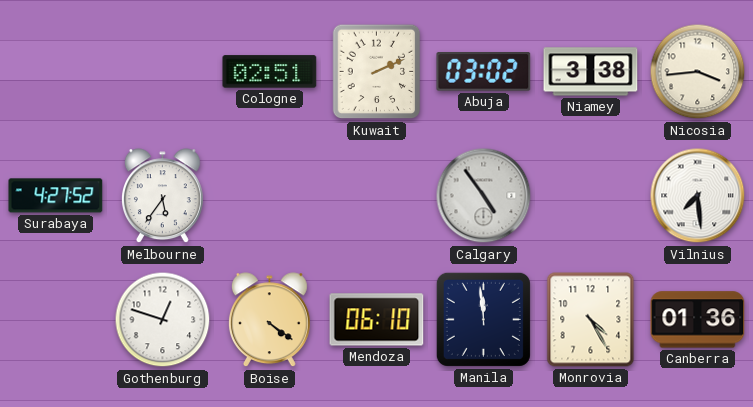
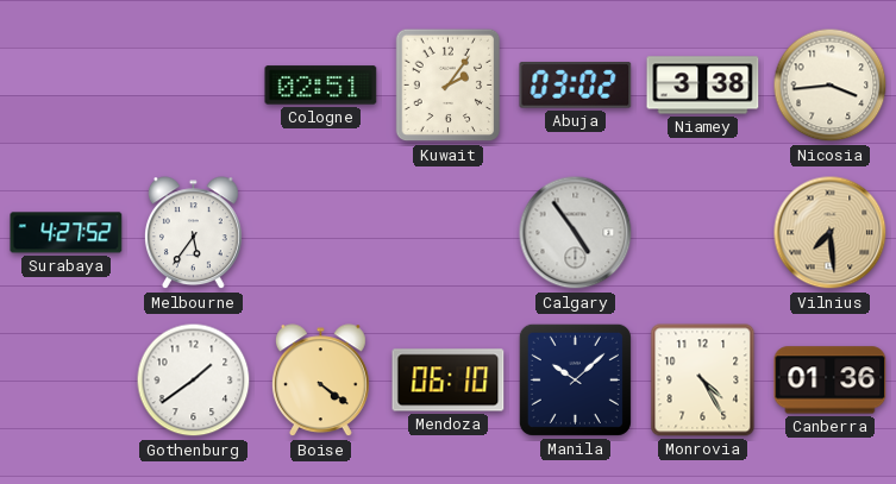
Kuwait: 2:11 -> 2:06
Vilnius dial: white -> champagne
Gothenburg: 12:48 -> 1:39
Manila: 11:59 -> 10:08
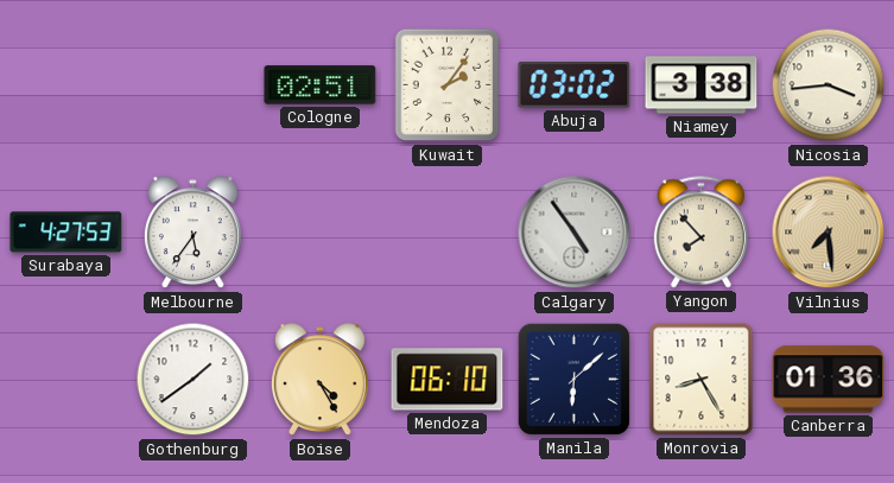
Surabaya: 4:27:52 -> 4:27:53
Yangon: none -> 7:53
Boise: 4:21 -> 4:25
Manila: 10:08 -> 6:08
Monrovia: 4:25 -> 8:25
